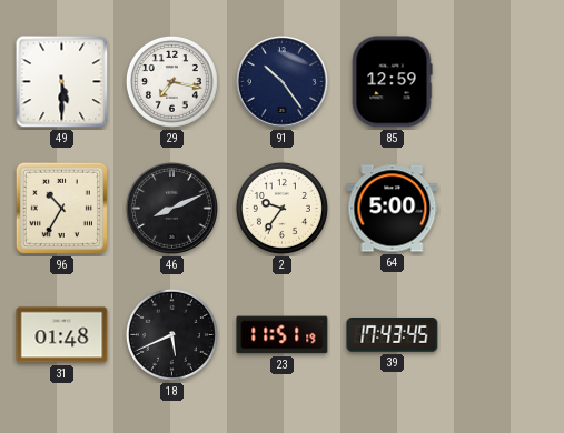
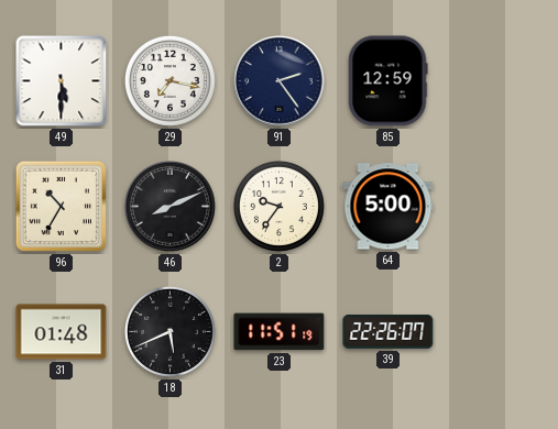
91: 10:24 -> 2:24
39: 17:43 -> 22:26
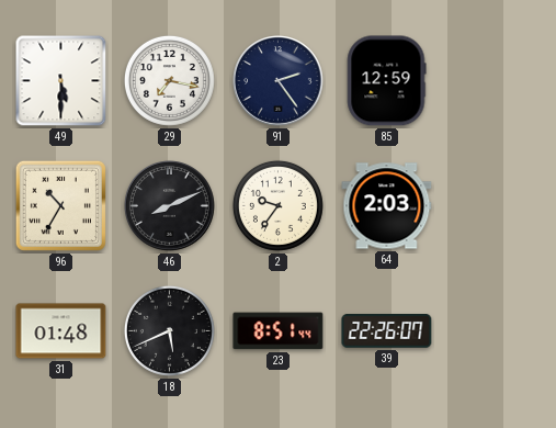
64: 5:00 -> 2:03
23: 11:51 -> 8:51
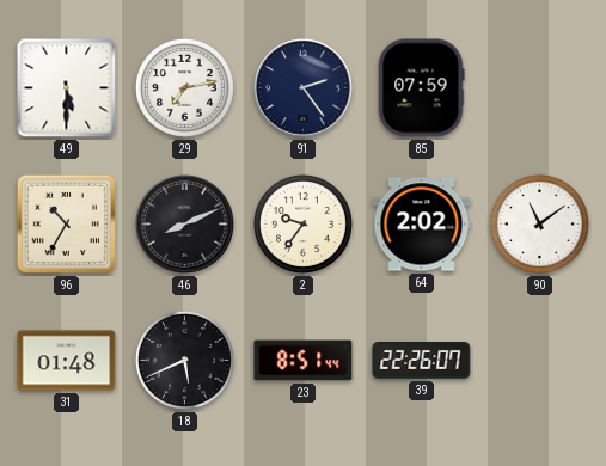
29: 7:17 -> 7:13
85: 12:59 -> 07:59
64: 2:03 -> 2:02
90: none -> 11:09
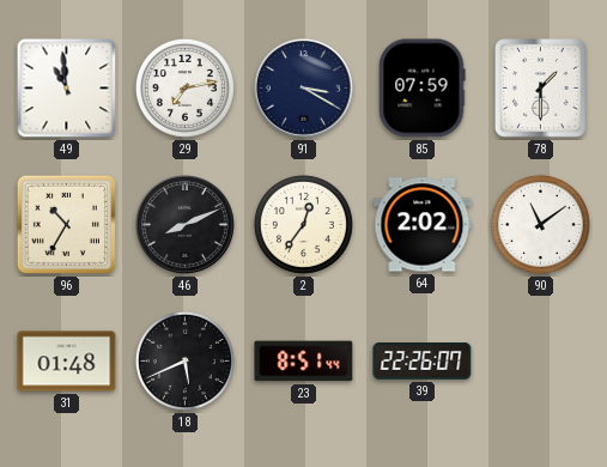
49: 5:30 -> 10:59
91: 2:24 -> 3:20
78: none -> 1:30
2: 9:36 -> 12:36
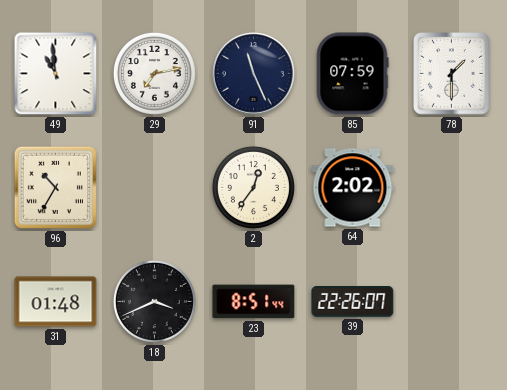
91: 3:20 -> 11:26
46: 8:11 -> none
90: 11:09 -> none
18: 5:41 -> 3:41
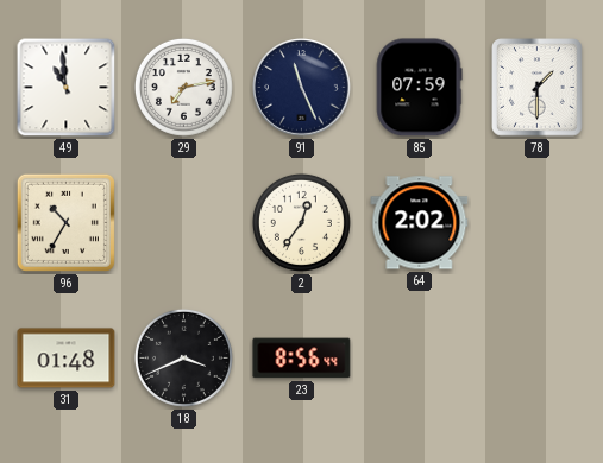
23: 8:51 -> 8:56
39: 22:26 -> none
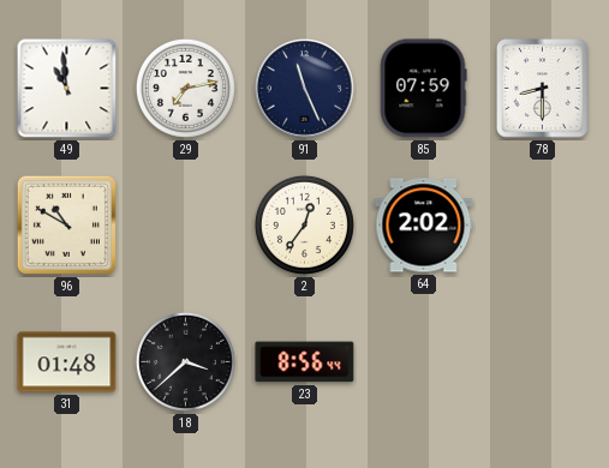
78: 1:30 -> 8:30
96: 10:35 -> 10:50
18: 3:41 -> 3:38
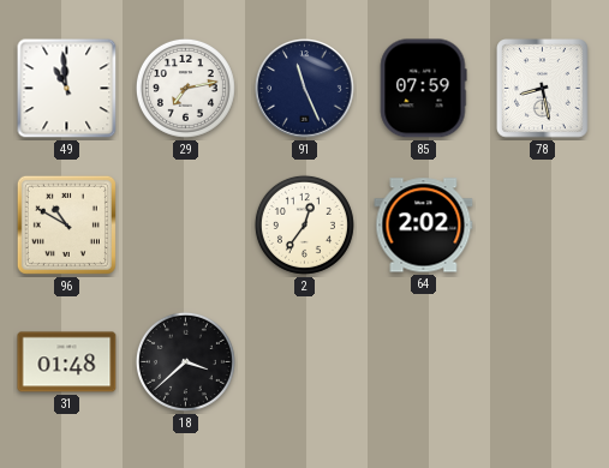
78: 8:30 -> 8:28
23: 8:56 -> none
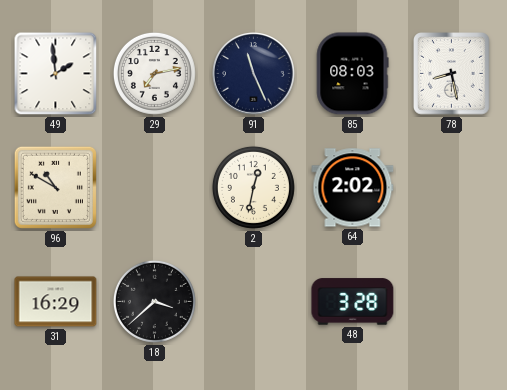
49: 10:59 -> 1:59
85: 07:59 -> 08:03
2: 12:36 -> 12:32
31: 01:48 -> 16:29
48: none -> 3:28
